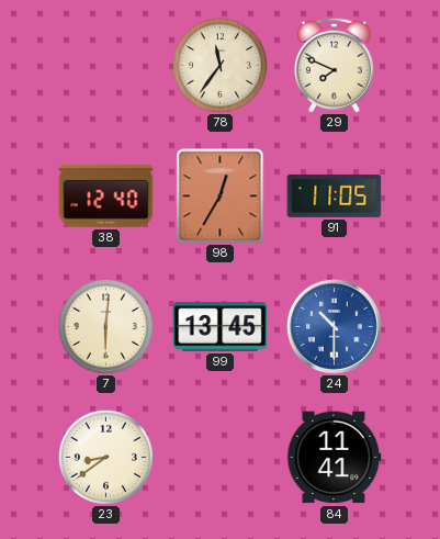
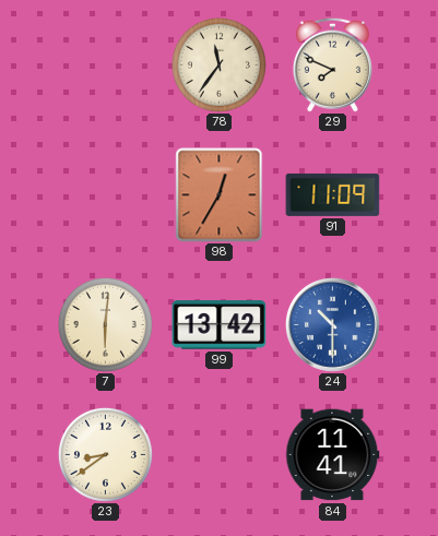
38: 12:40 -> none
91: 11:05 -> 11:09
99: 13:45 -> 13:42
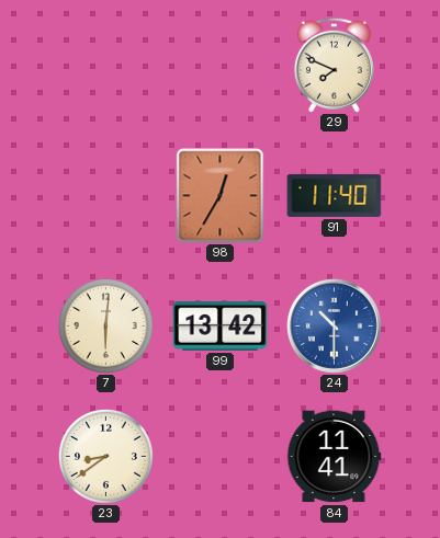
78: 11:36 -> none
91: 11:09 -> 11:40
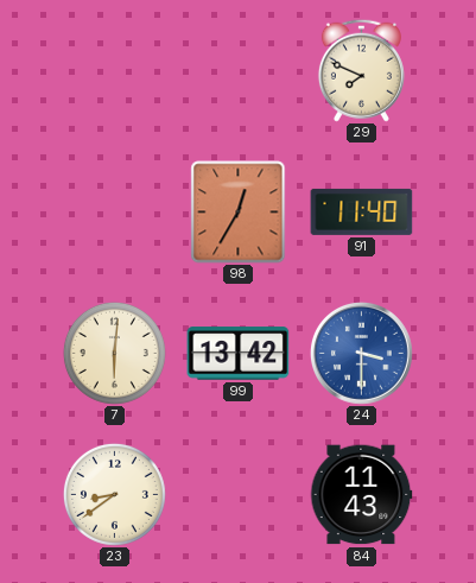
24: 10:30 -> 3:30
84: 11:41 -> 11:43
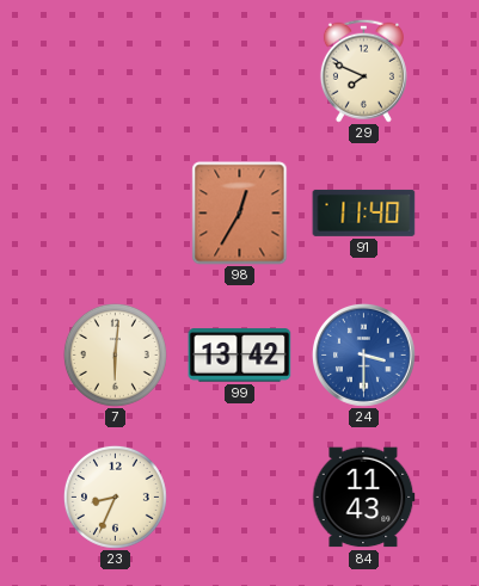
23: 8:39 -> 8:34
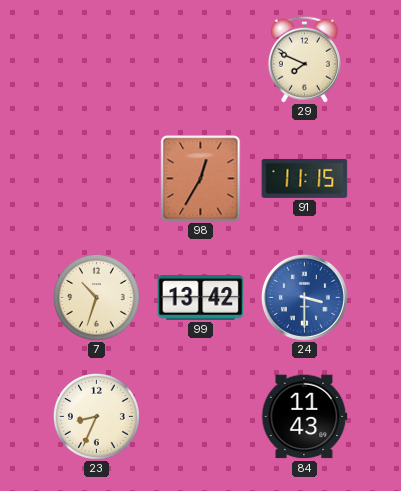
91: 11:40 -> 11:15
7: 6:01 -> 10:33
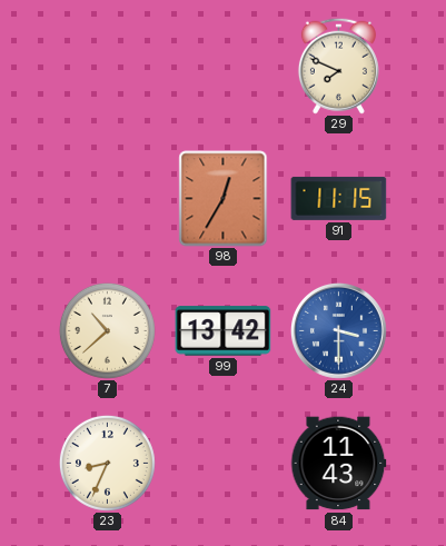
7: 10:33 -> 10:38
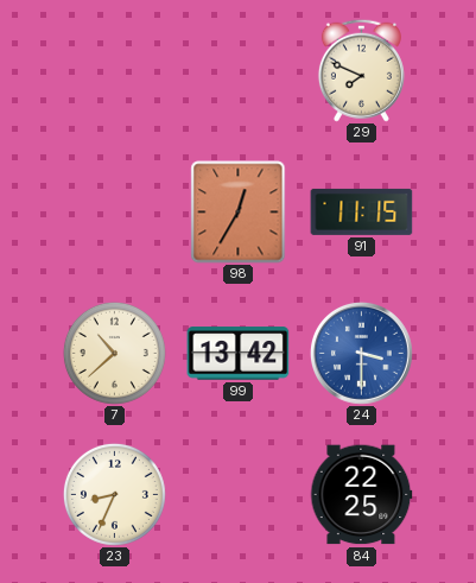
84: 11:43 -> 22:25
